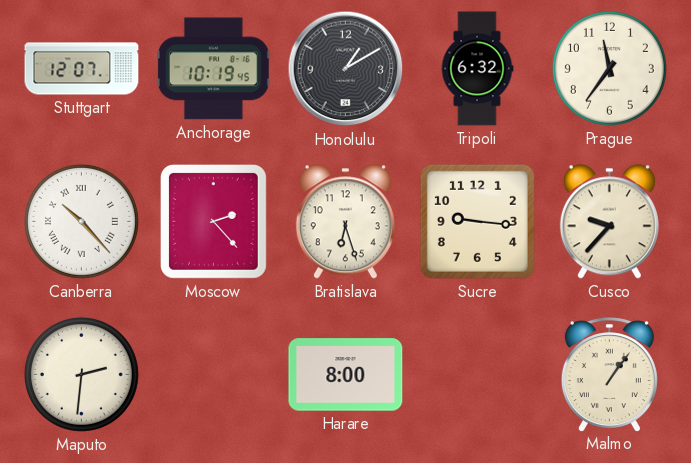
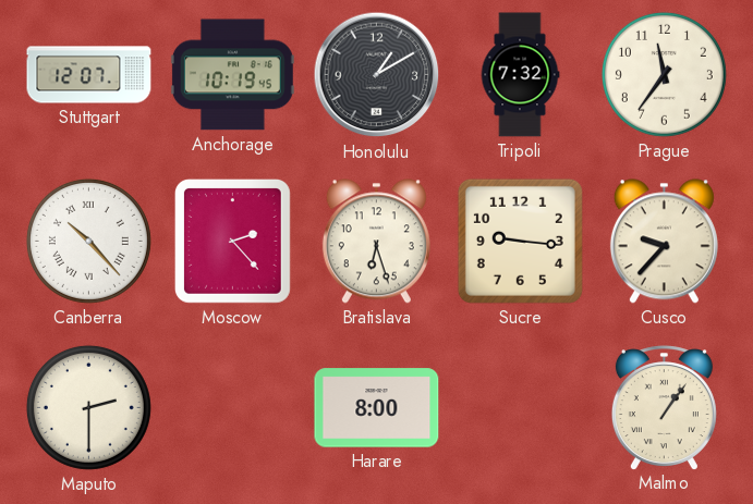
Tripoli: 6:32 -> 7:32
Maputo: 2:31 -> 2:30
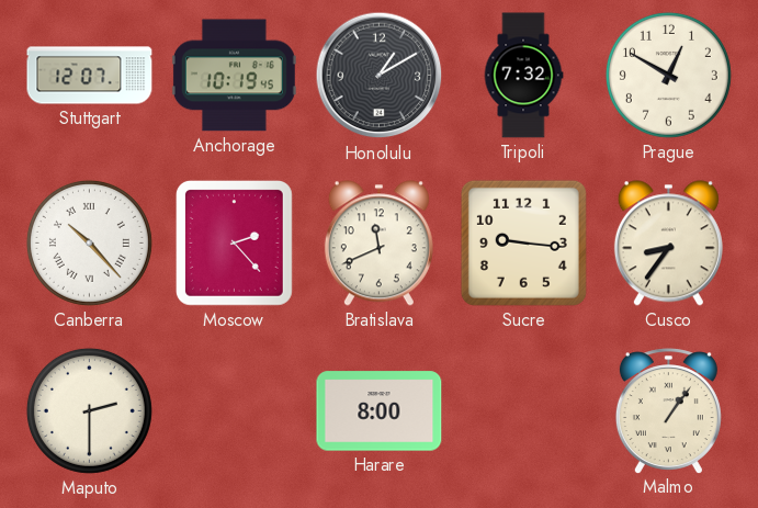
Prague: 11:36 -> 12:50
Bratislava: 6:27 -> 11:41
Cusco: 9:37 -> 8:36
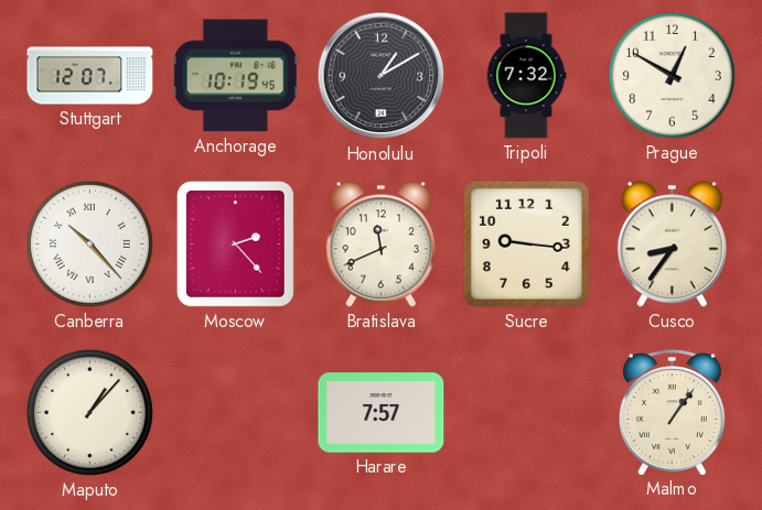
Maputo: 2:30 -> 1:07
Harare: 8:00 -> 7:57
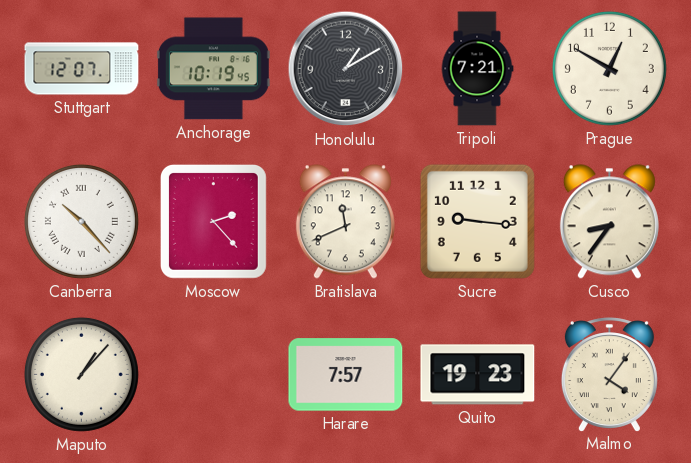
Tripoli: 7:32 -> 7:21
Quito: none -> 19:23
Malmo: 1:06 -> 4:06
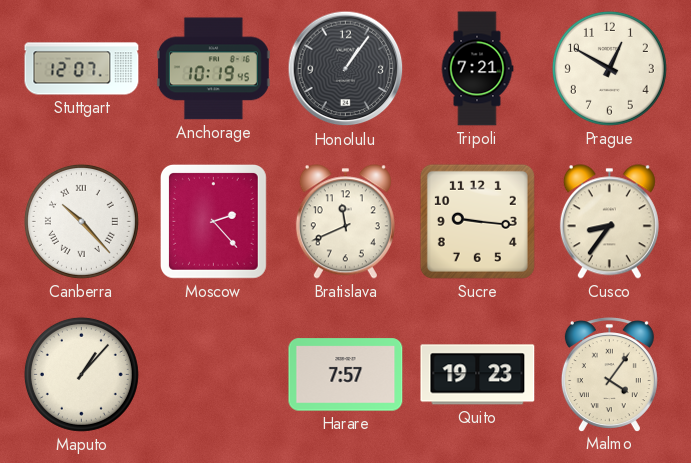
Honolulu: 1:10 -> 1:06
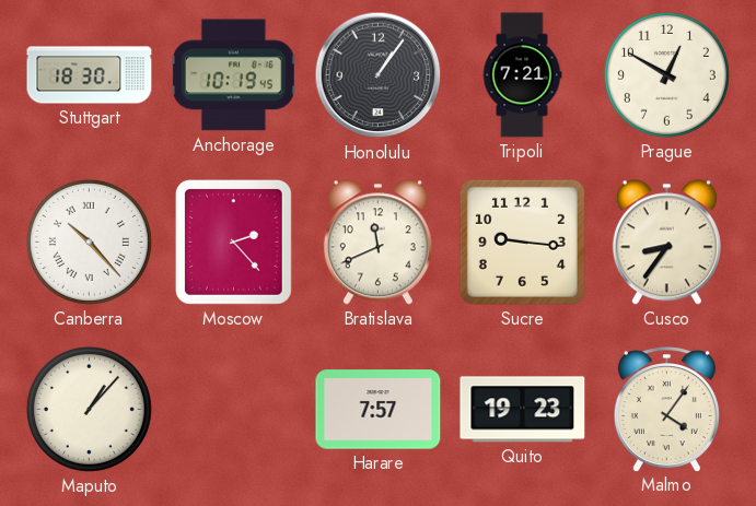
Stuttgart: 12:07 -> 18:30
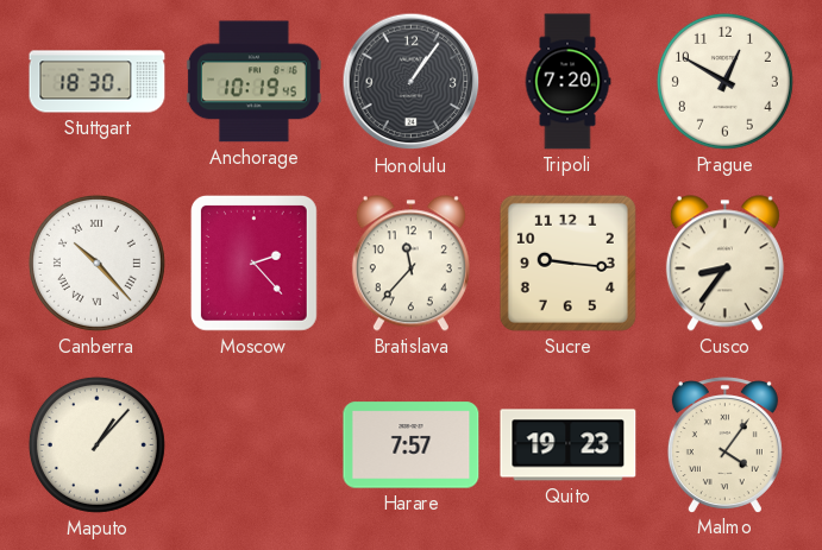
Tripoli: 7:21 -> 7:20
Bratislava: 11:41 -> 11:37
